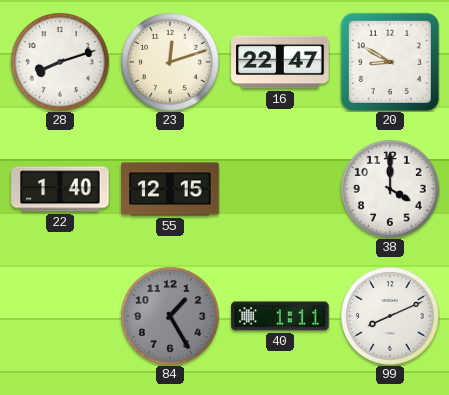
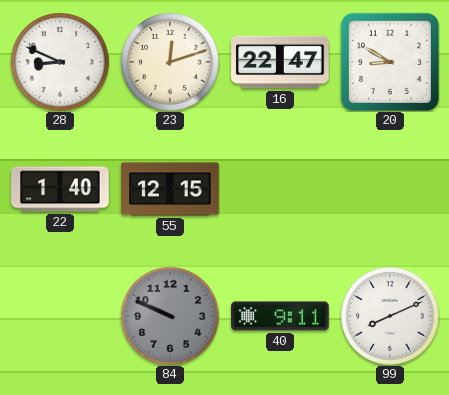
28: 8:12 -> 8:49
38: 4:00 -> none
84: 1:25 -> 9:49
40: 1:11 -> 9:11
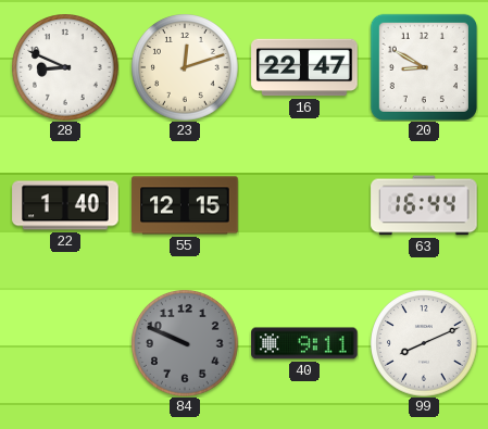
63: none -> 16:44
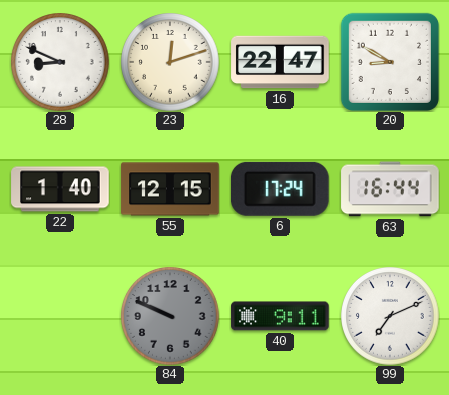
6: none -> 17:24
99: 8:11 -> 7:11
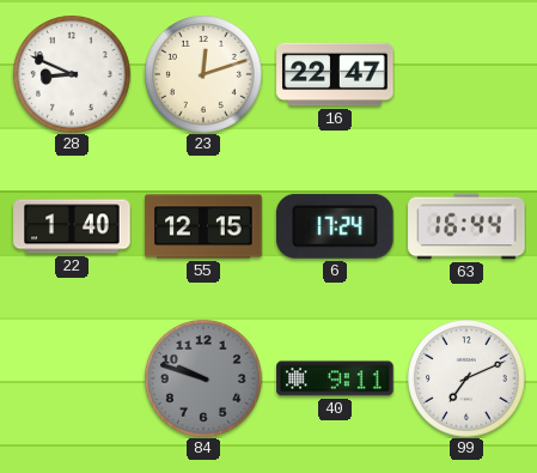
20: 8:50 -> none
84: 9:49 -> 9:48
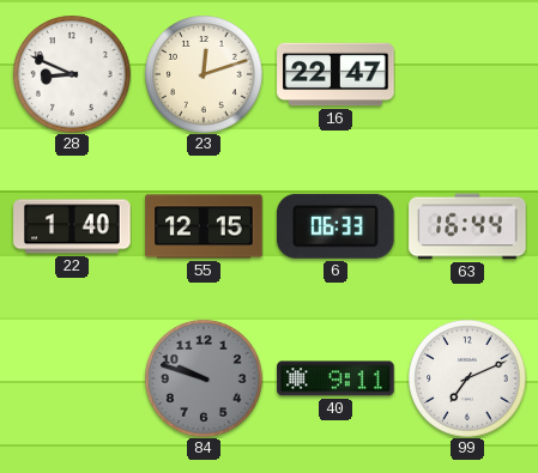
6: 17:24 -> 06:33
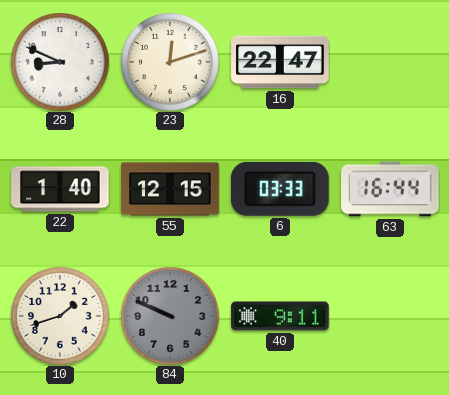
6: 06:33 -> 03:33
10: none -> 1:42
84: 9:48 -> 9:49
99: 7:11 -> none
